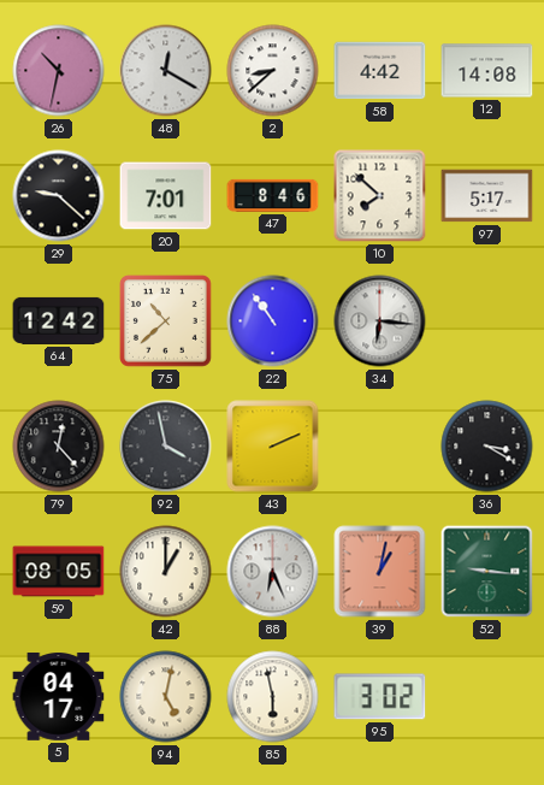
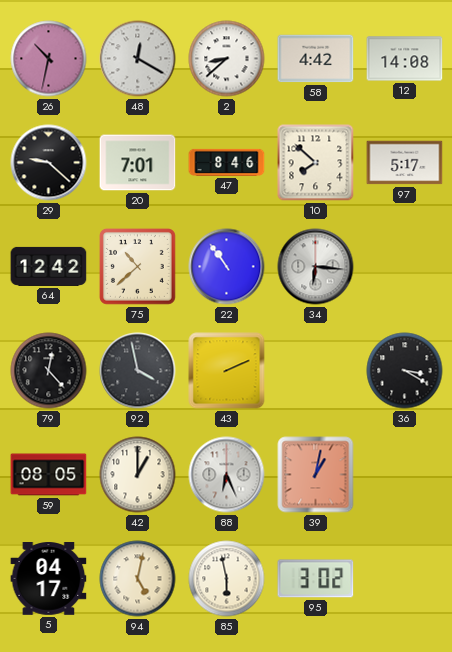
52: 9:16 -> none
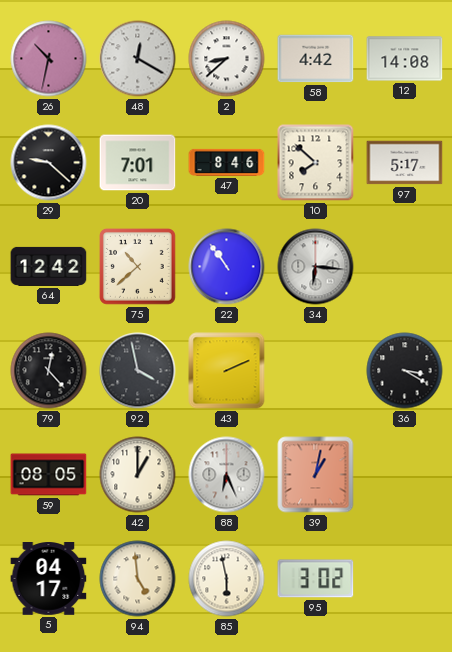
94: 5:02 -> 4:59
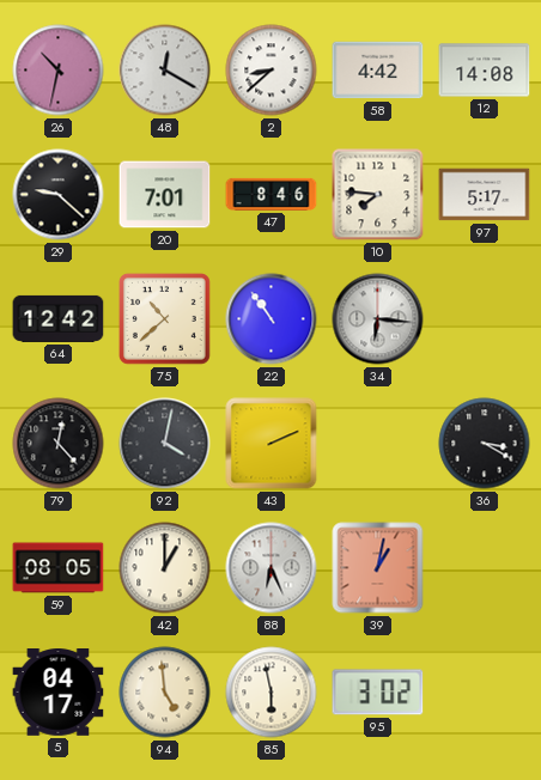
10: 7:52 -> 7:46
92: 3:58 -> 4:02
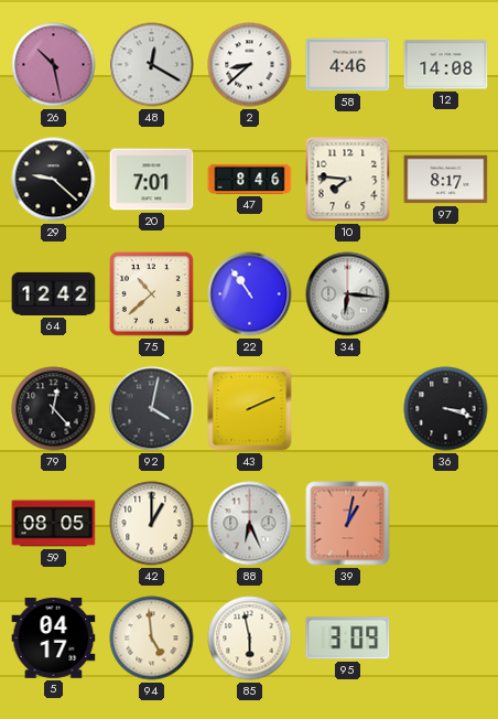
26: 10:32 -> 10:28
58: 4:42 -> 4:46
97: 5:17 -> 8:17
36: 3:20 -> 3:18
95: 3:02 -> 3:09
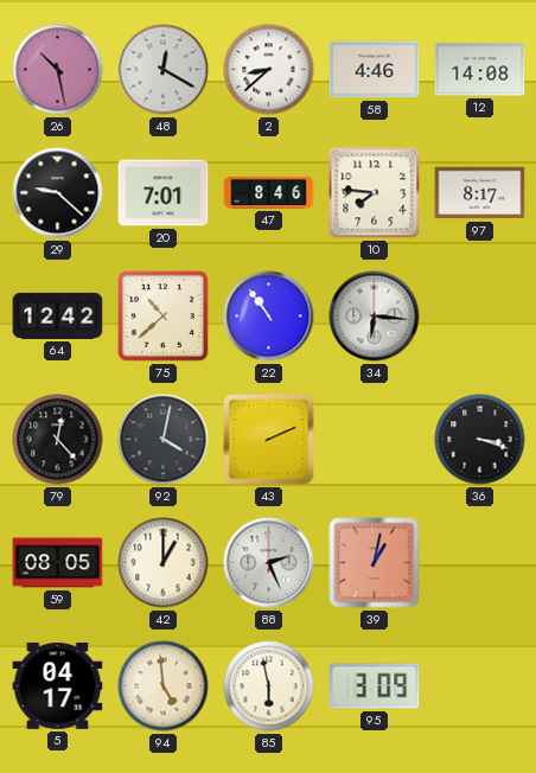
88: 6:26 -> 2:26
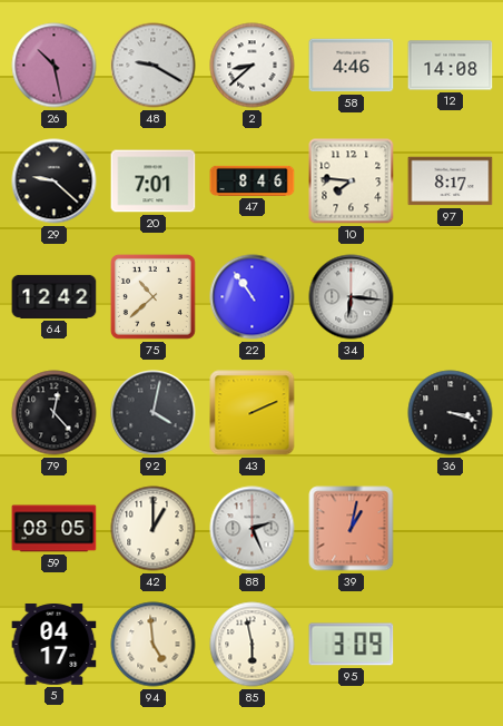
48: 12:20 -> 9:20
